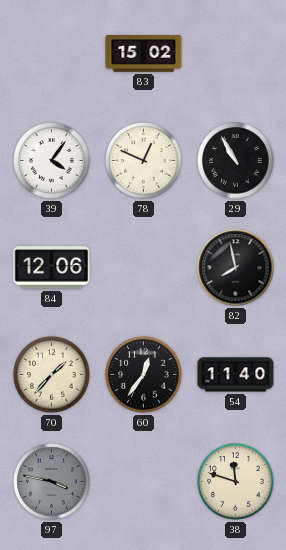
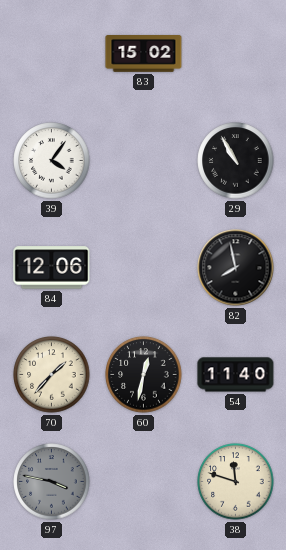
78: 12:49 -> none
60: 12:36 -> 12:32
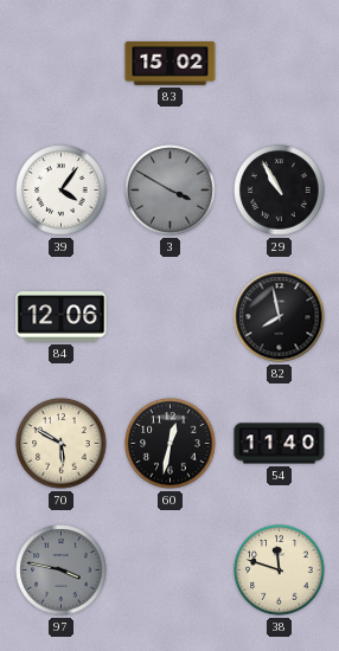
3: none -> 3:50
70: 1:37 -> 5:50
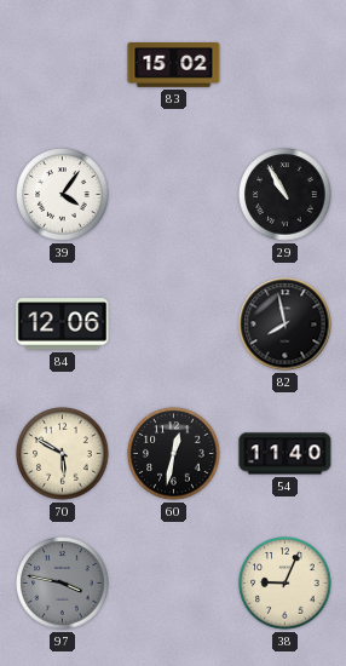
3: 3:50 -> none
38: 11:48 -> 9:04
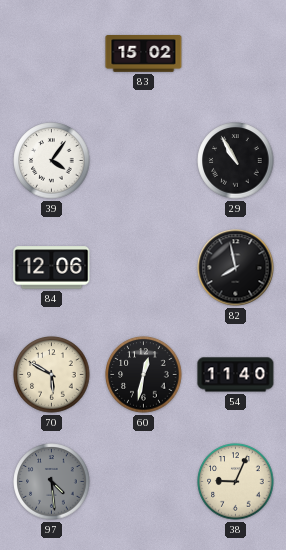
97: 3:47 -> 4:29
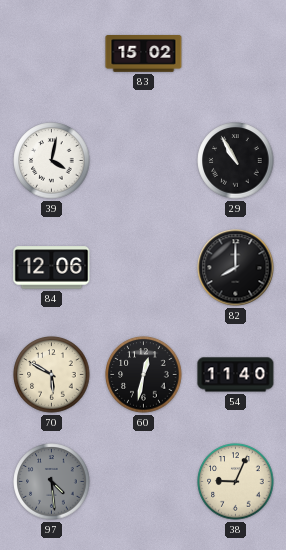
39: 4:06 -> 4:02
82: 7:58 -> 8:00
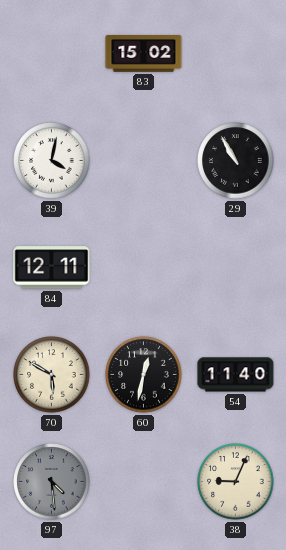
84: 12:06 -> 12:11
82: 8:00 -> none
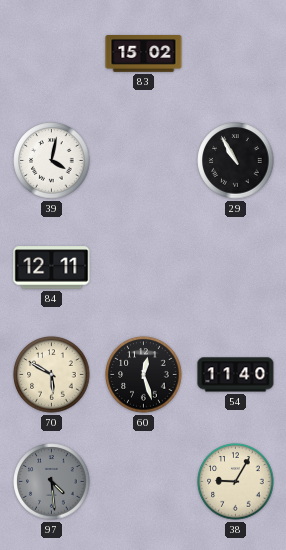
60: 12:32 -> 12:27
38: 9:04 -> 9:05
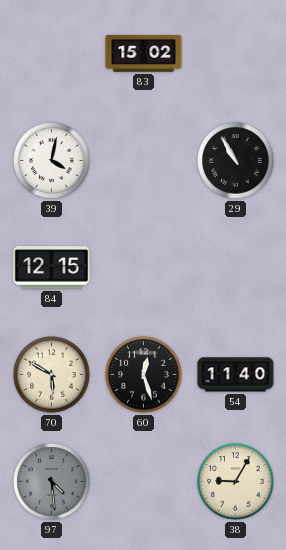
84: 12:11 -> 12:15
